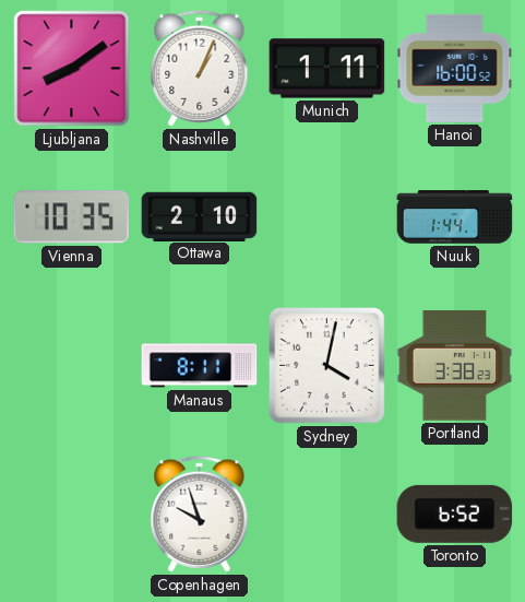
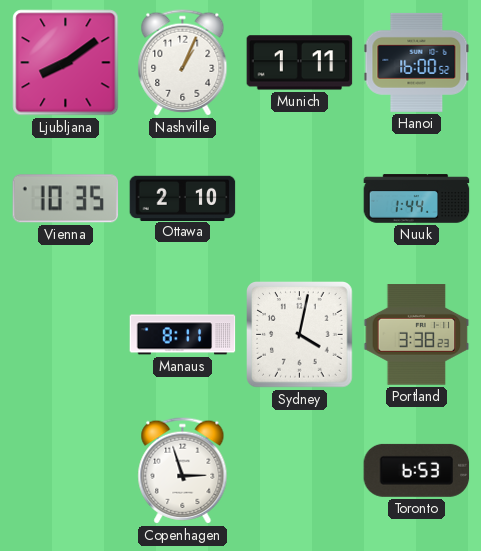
Copenhagen: 9:57 -> 2:57
Toronto: 6:52 -> 6:53
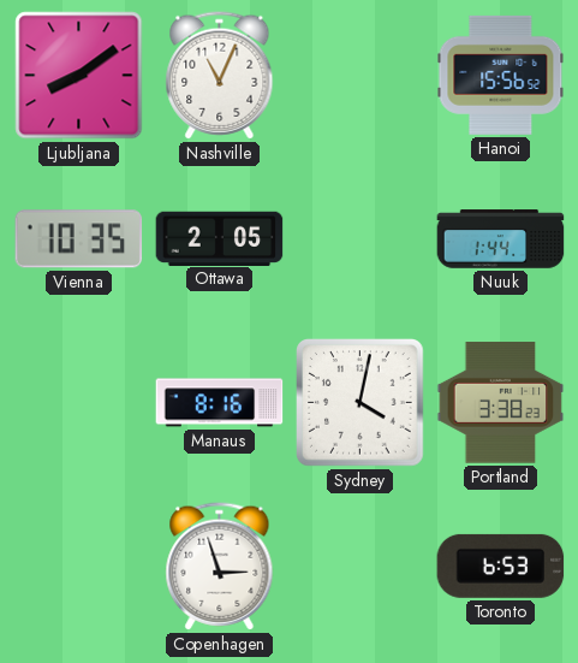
Nashville: 1:04 -> 11:04
Munich: 1:11 -> none
Hanoi: 16:00 -> 15:56
Ottawa: 2:10 -> 2:05
Manaus: 8:11 -> 8:16
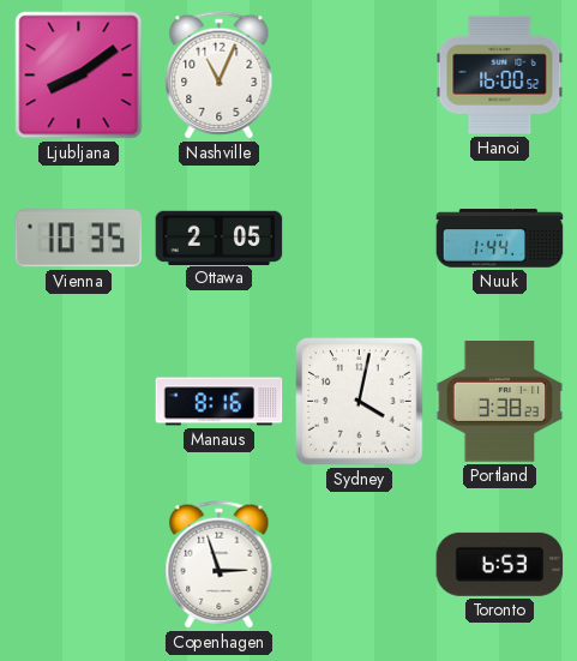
Hanoi: 15:56 -> 16:00
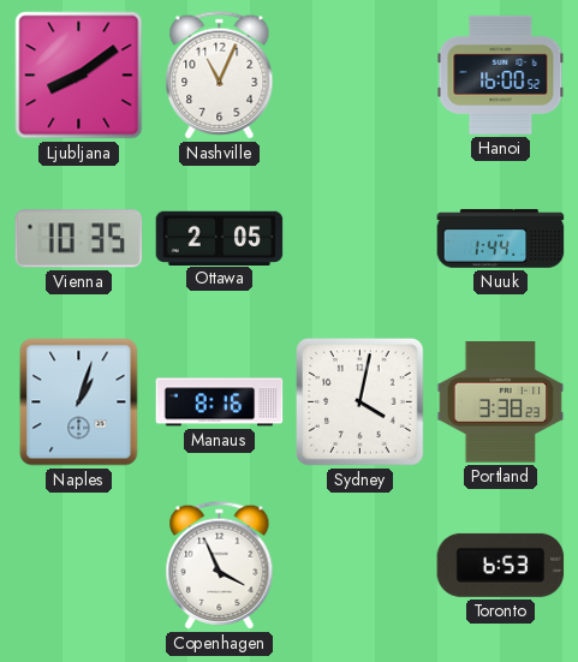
Naples: none -> 1:03
Copenhagen: 2:57 -> 3:56
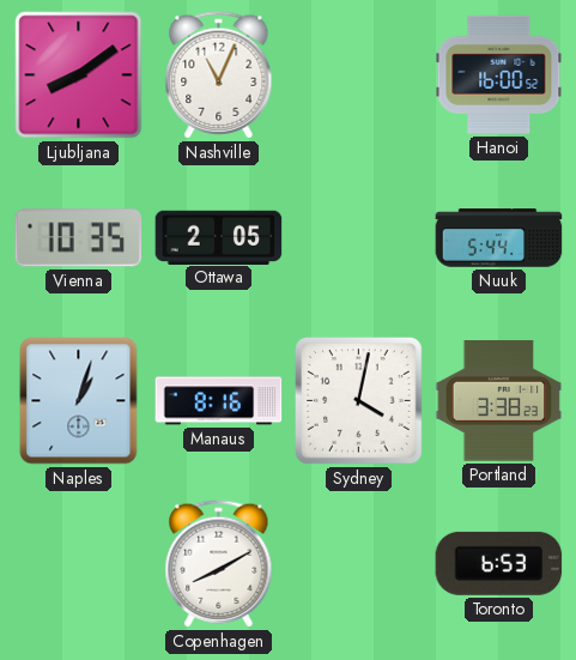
Nuuk: 1:44 -> 5:44
Copenhagen: 3:56 -> 8:10
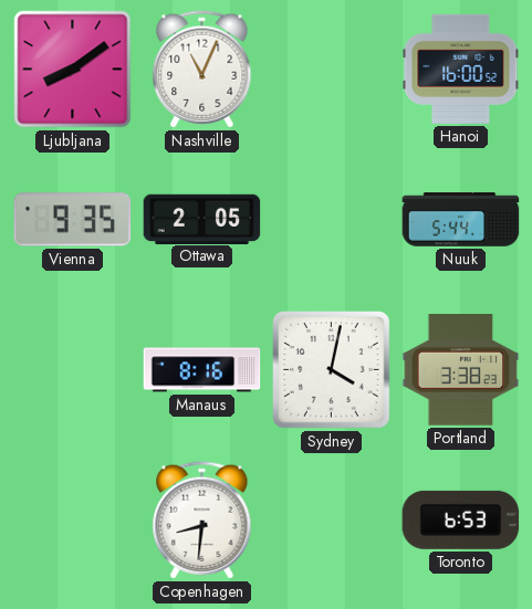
Vienna: 10:35 -> 9:35
Naples: 1:03 -> none
Copenhagen: 8:10 -> 8:31
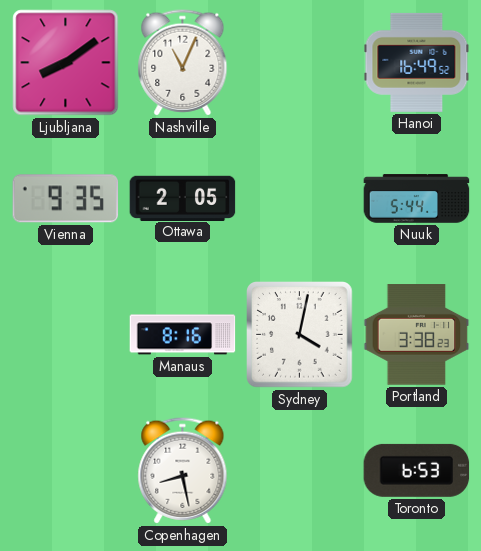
Hanoi: 16:00 -> 16:49
Copenhagen: 8:31 -> 8:28
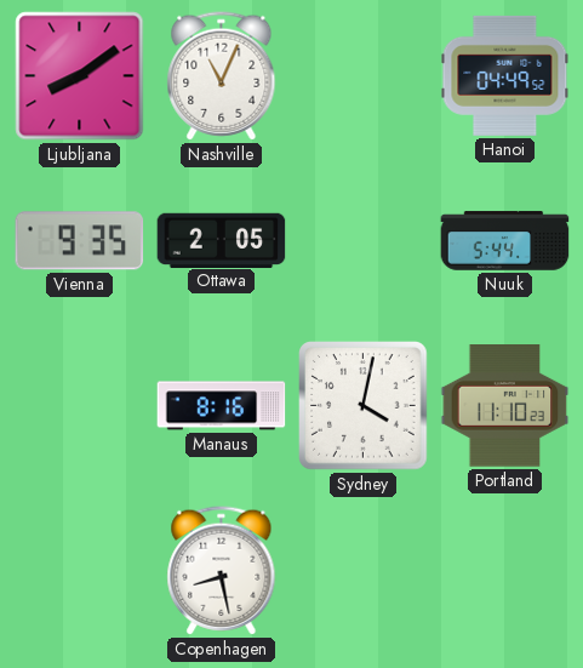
Hanoi: 16:49 -> 04:49
Portland: 3:38 -> 11:10
Toronto: 6:53 -> none
